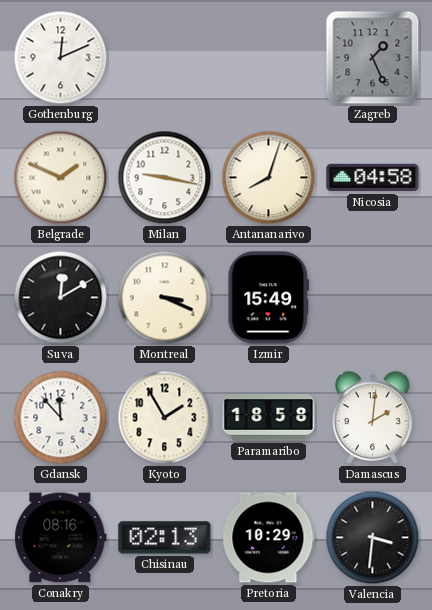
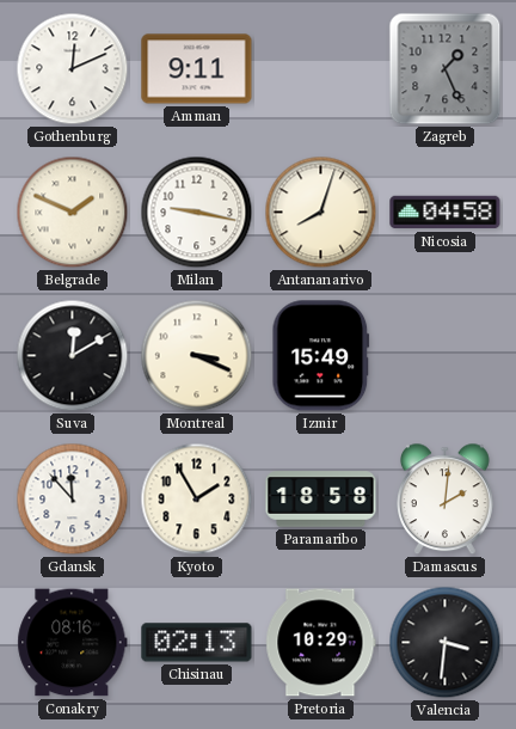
Amman: none -> 9:11
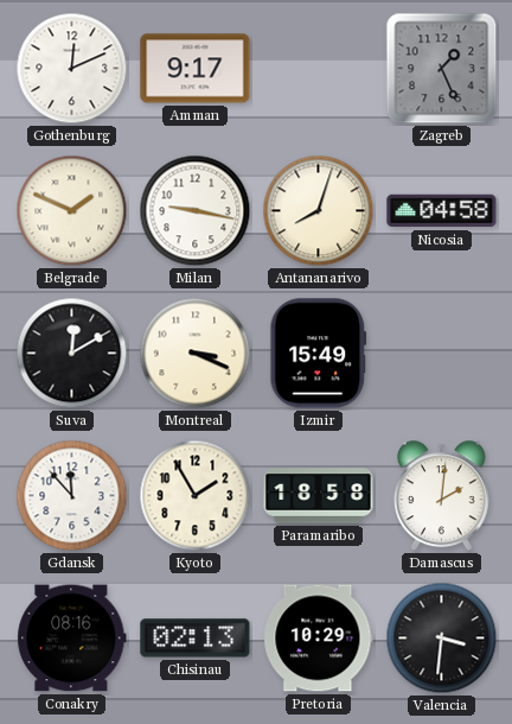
Amman: 9:11 -> 9:17
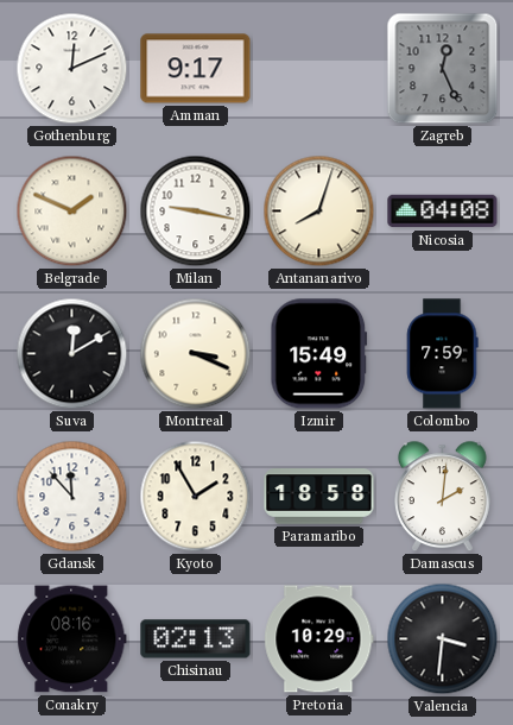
Zagreb: 1:26 -> 12:26
Nicosia: 04:58 -> 04:08
Colombo: none -> 7:59
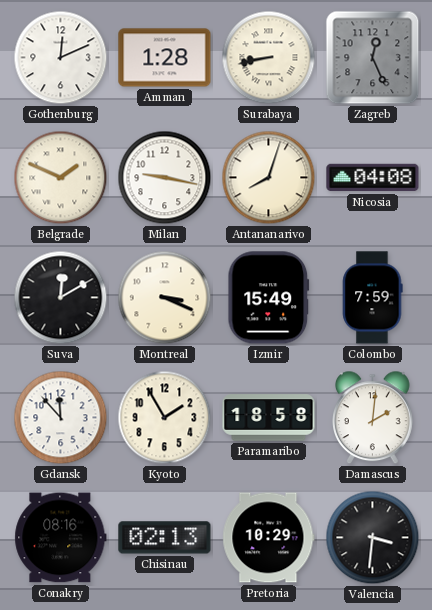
Amman: 9:17 -> 1:28
Surabaya: none -> 8:43
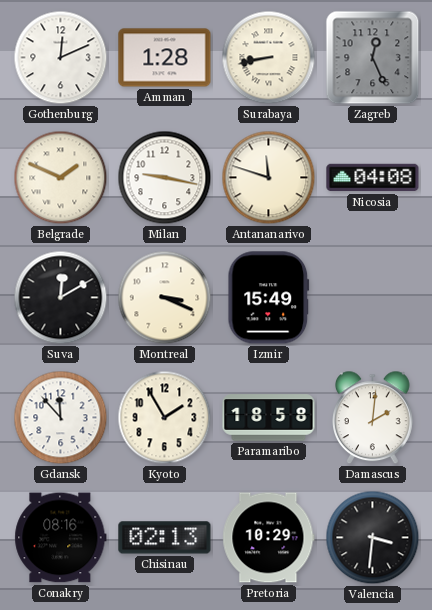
Antananarivo: 8:03 -> 11:48
Colombo: 7:59 -> none
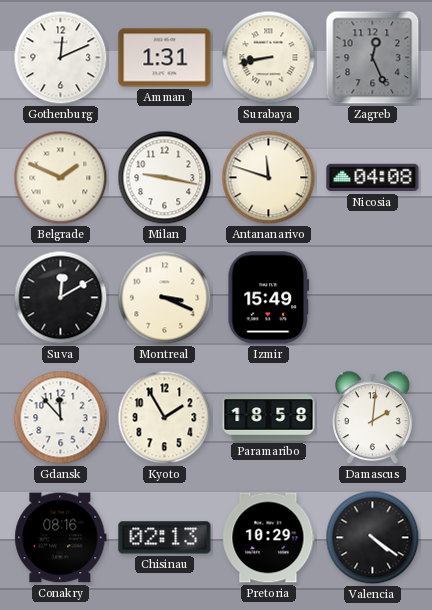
Amman: 1:28 -> 1:31
Valencia: 3:31 -> 4:21
